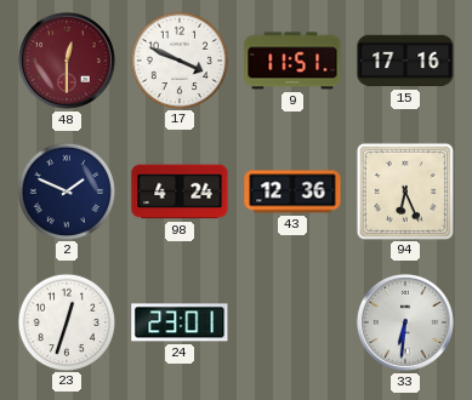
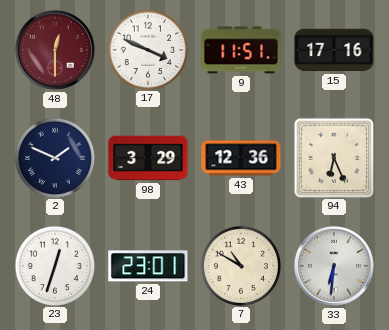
98: 4:24 -> 3:29
7: none -> 10:50
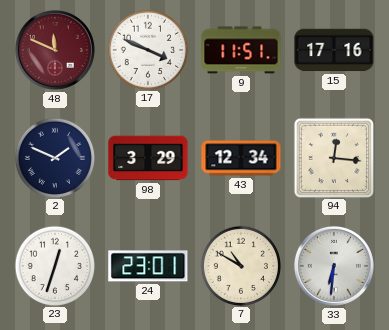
48: 12:30 -> 11:49
43: 12:36 -> 12:34
94: 6:26 -> 12:16
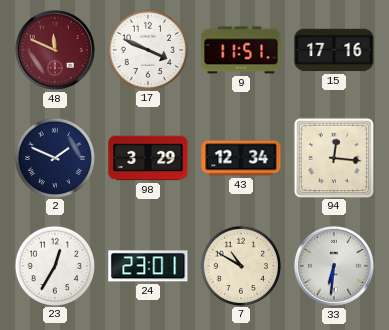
23: 12:33 -> 12:35
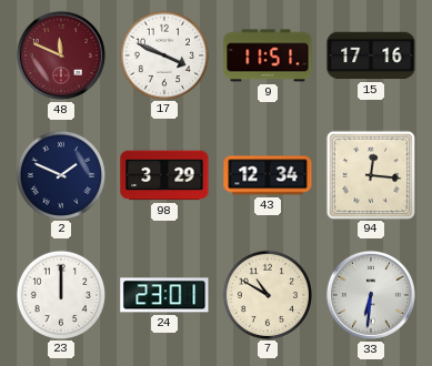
23: 12:35 -> 12:00
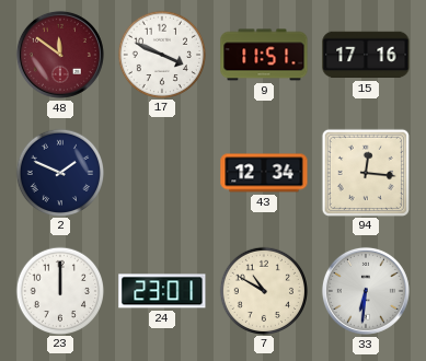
48: 11:49 -> 11:51
98: 3:29 -> none
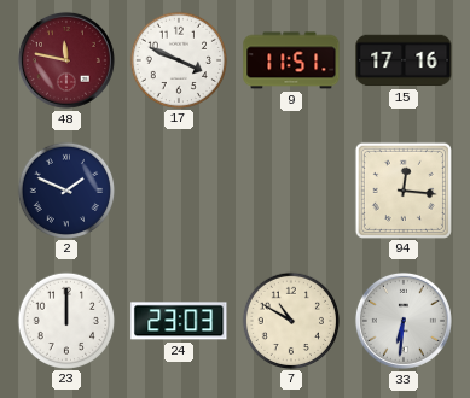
48: 11:51 -> 11:47
43: 12:34 -> none
24: 23:01 -> 23:03
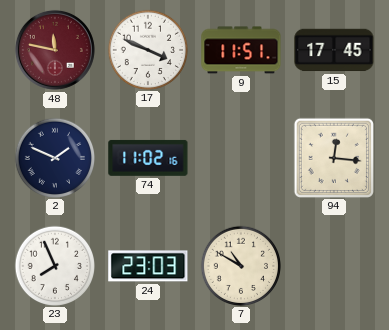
15: 17:16 -> 17:45
74: none -> 11:02
23: 12:00 -> 7:56
33: 6:31 -> none
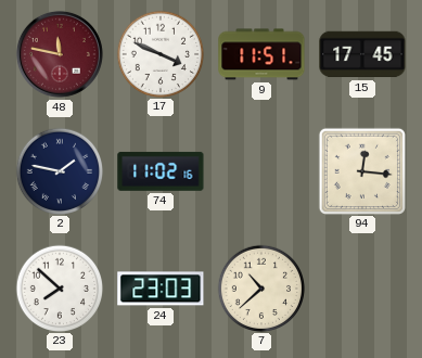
2: 1:49 -> 1:47
23: 7:56 -> 7:52
7: 10:50 -> 10:38
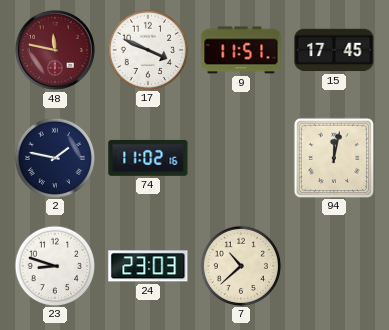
94: 12:16 -> 12:02
23: 7:52 -> 8:48
